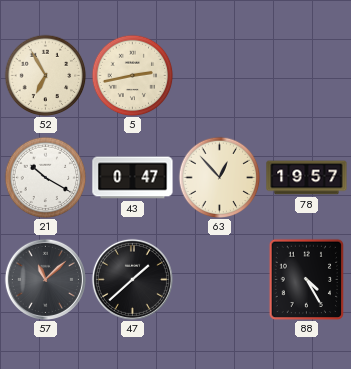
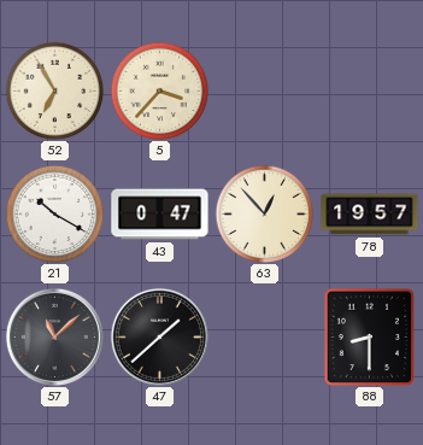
5: 2:43 -> 3:37
88: 4:25 -> 8:30
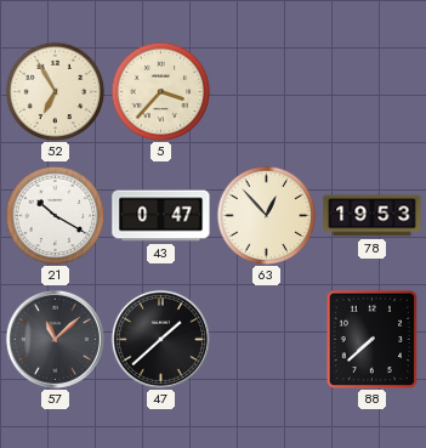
78: 19:57 -> 19:53
88: 8:30 -> 7:38
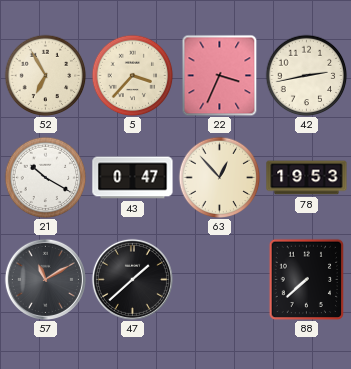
22: none -> 3:34
42: none -> 2:43
57: 11:08 -> 11:10
